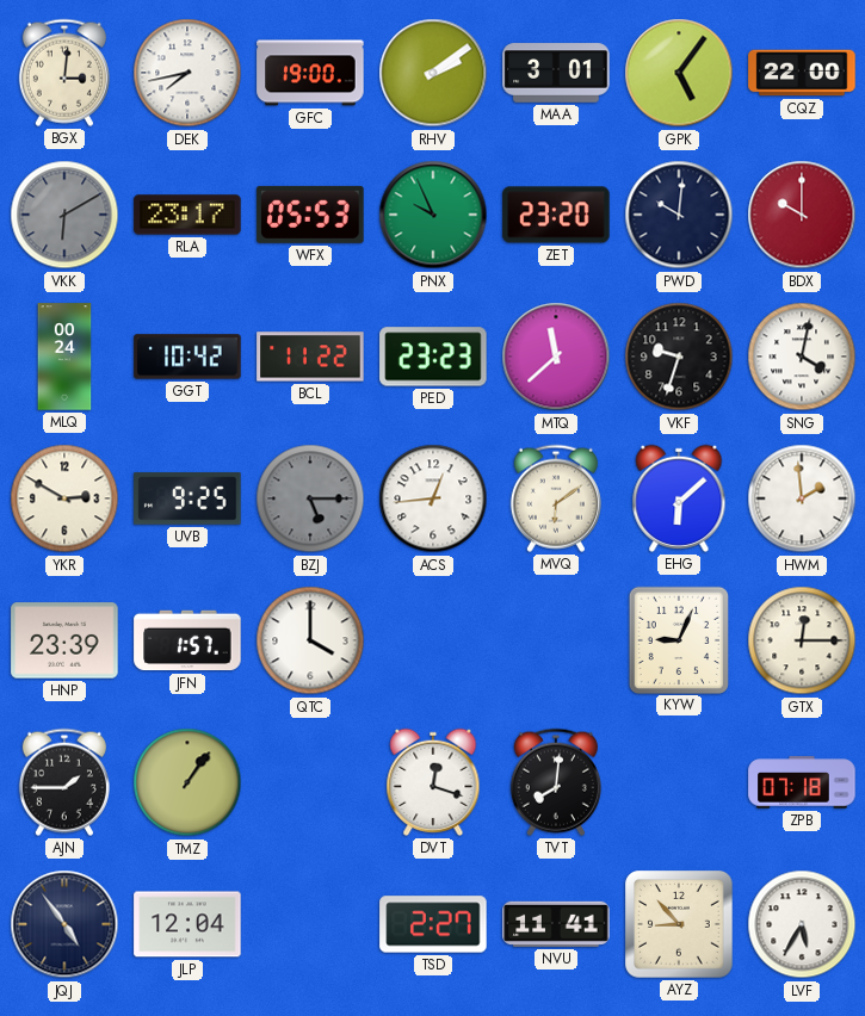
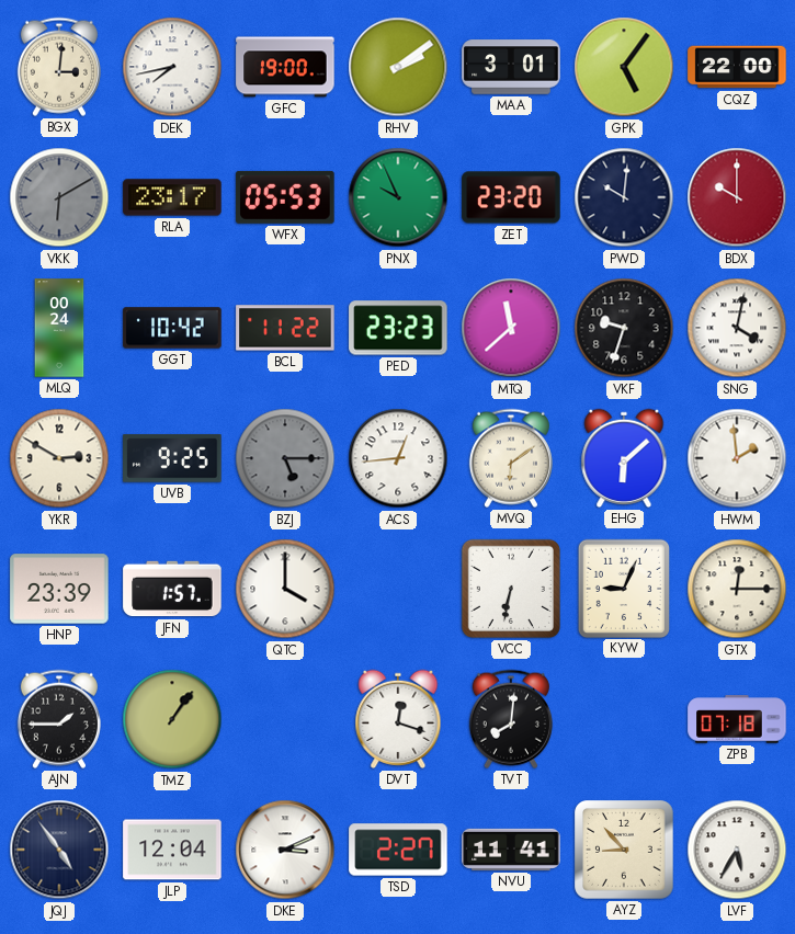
VCC: none -> 6:32
DKE: none -> 3:11
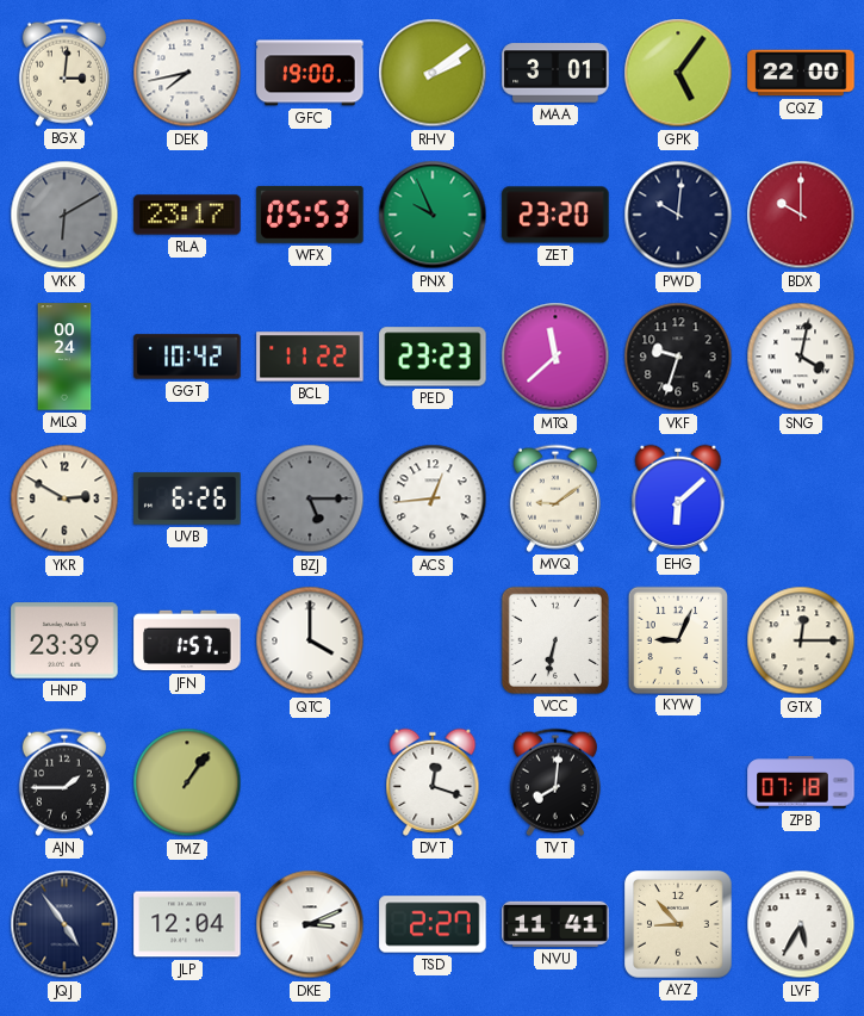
UVB: 9:25 -> 6:26
MVQ: 6:09 -> 9:09
HWM: 1:59 -> none
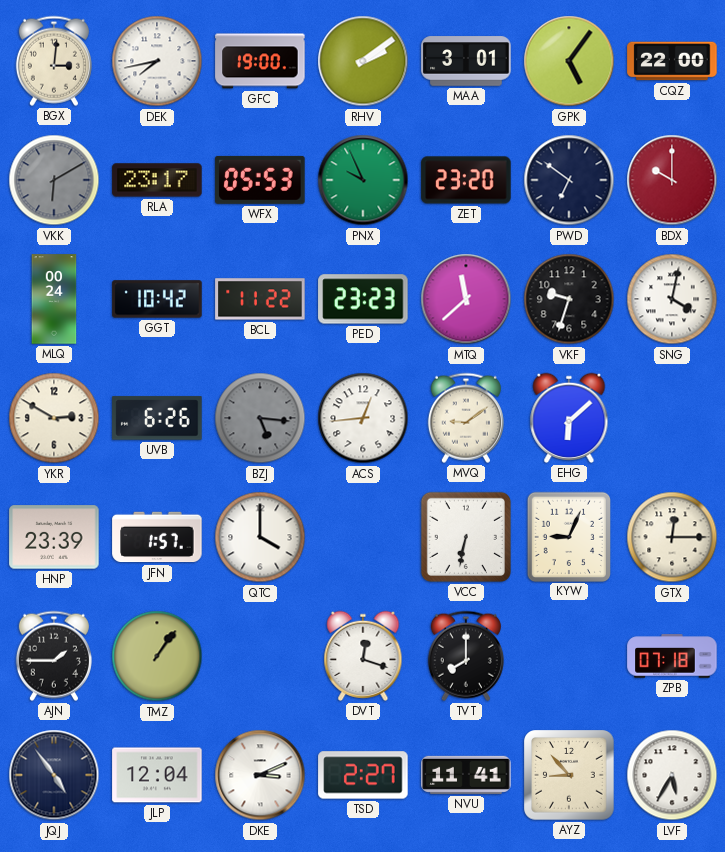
PWD: 10:01 -> 6:51
BZJ: 5:15 -> 5:16
TVT: 8:01 -> 8:00
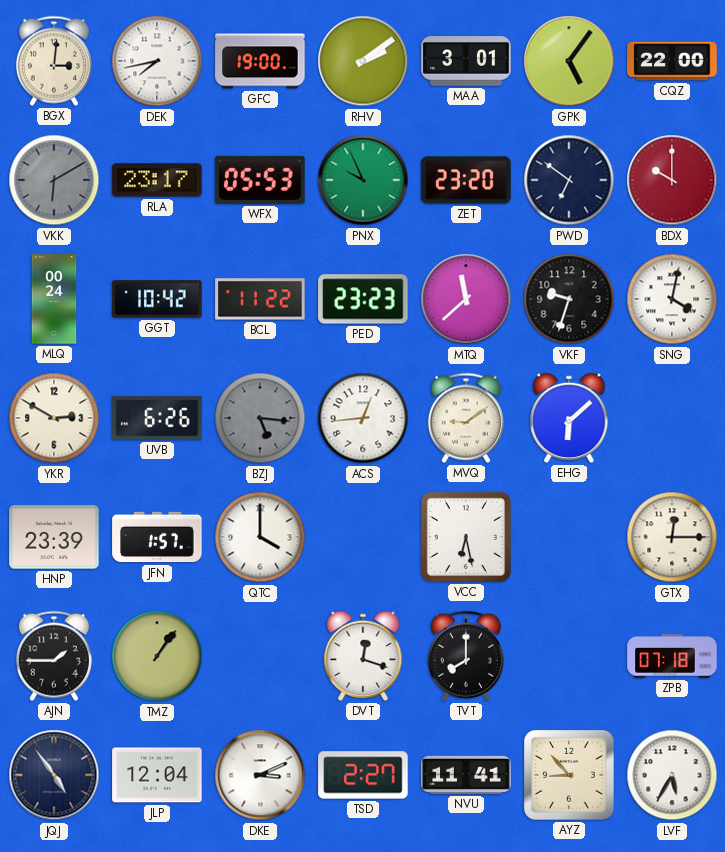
VCC: 6:32 -> 6:28
KYW: 9:04 -> none
